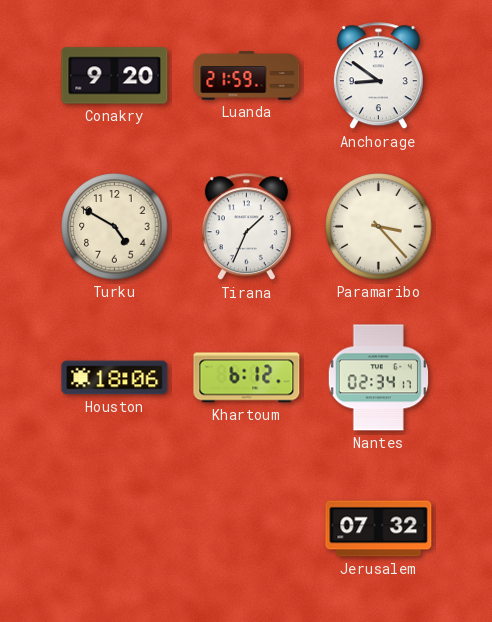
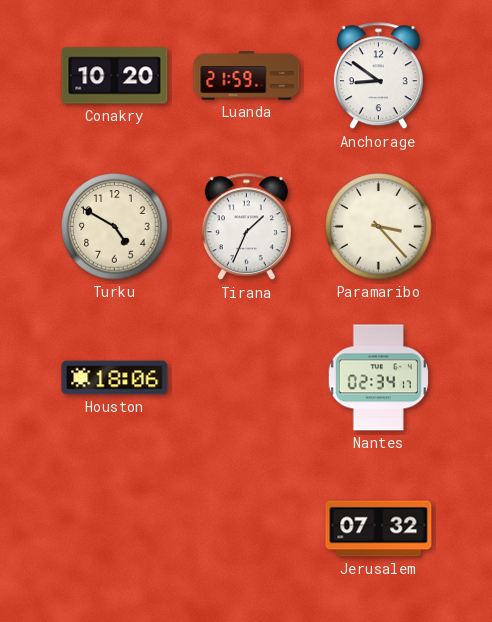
Conakry: 9:20 -> 10:20
Khartoum: 6:12 -> none
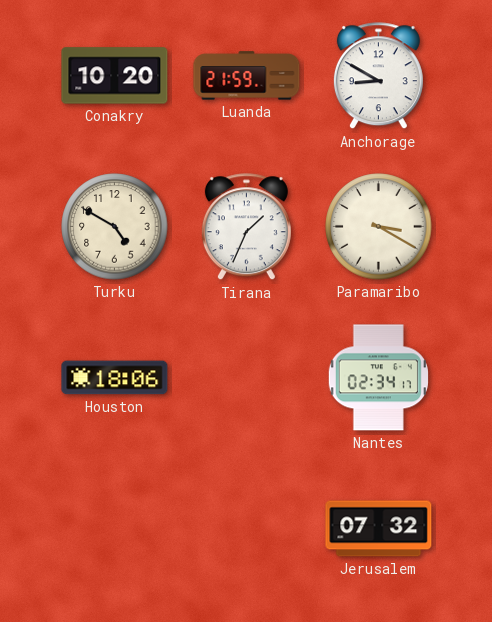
Anchorage: 8:51 -> 8:50
Paramaribo: 3:23 -> 3:20
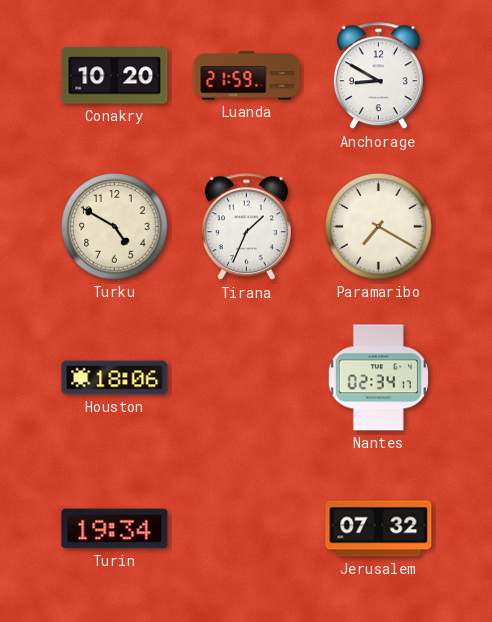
Paramaribo: 3:20 -> 7:20
Turin: none -> 19:34
